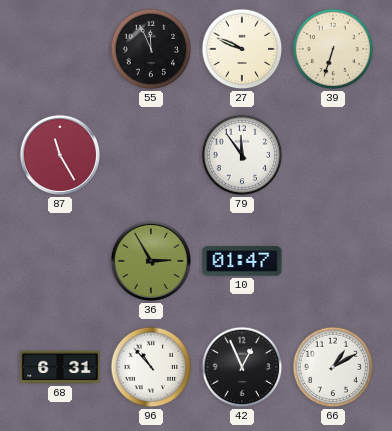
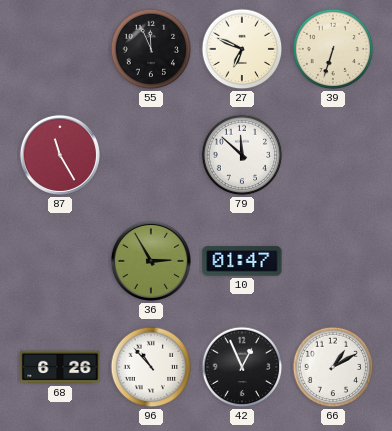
27: 9:49 -> 6:49
79: 11:54 -> 11:52
68: 6:31 -> 6:26
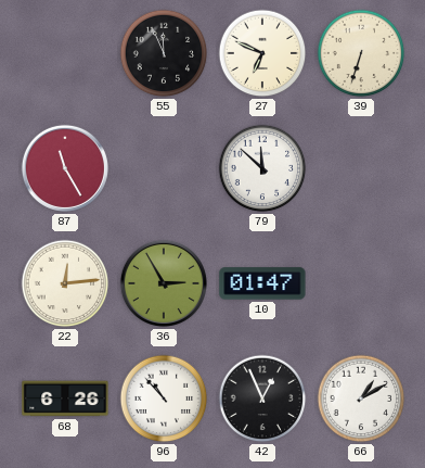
22: none -> 12:14
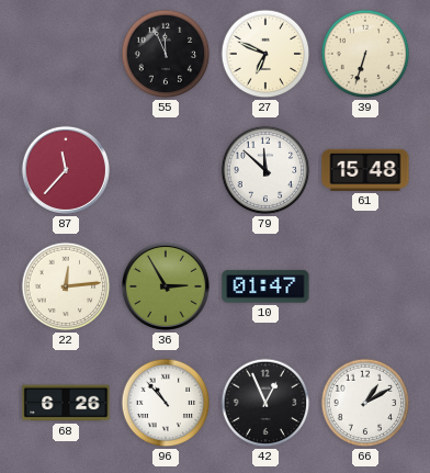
87: 11:25 -> 11:37
61: none -> 15:48
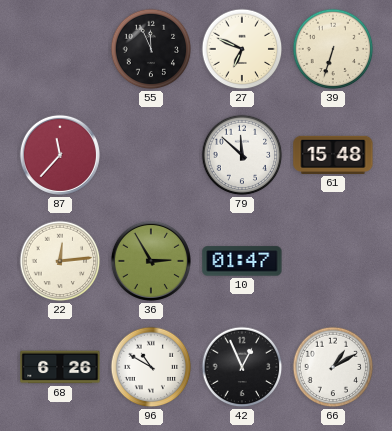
96: 10:53 -> 10:50
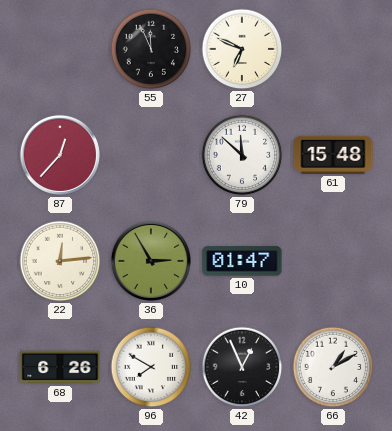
39: 6:33 -> none
87: 11:37 -> 12:37
96: 10:50 -> 7:50
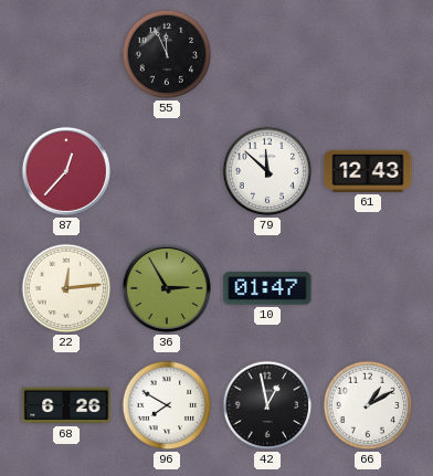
27: 6:49 -> none
61: 15:48 -> 12:43
42: 12:56 -> 12:58
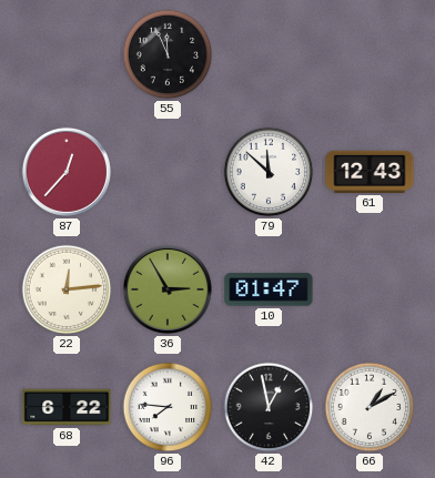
68: 6:26 -> 6:22
96: 7:50 -> 7:46
